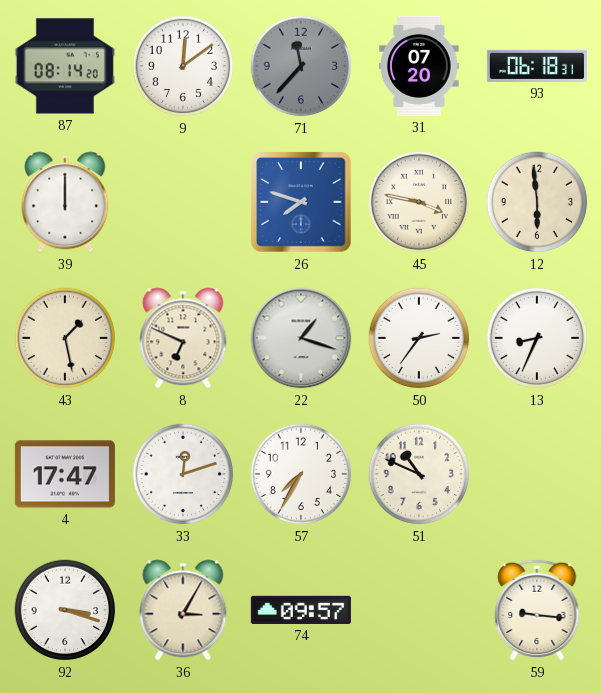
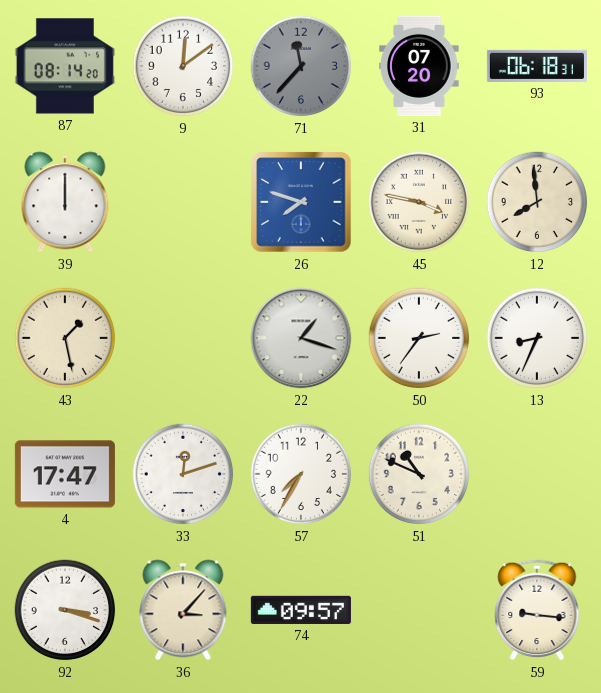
12: 5:59 -> 7:59
8: 6:49 -> none
36: 3:05 -> 3:07
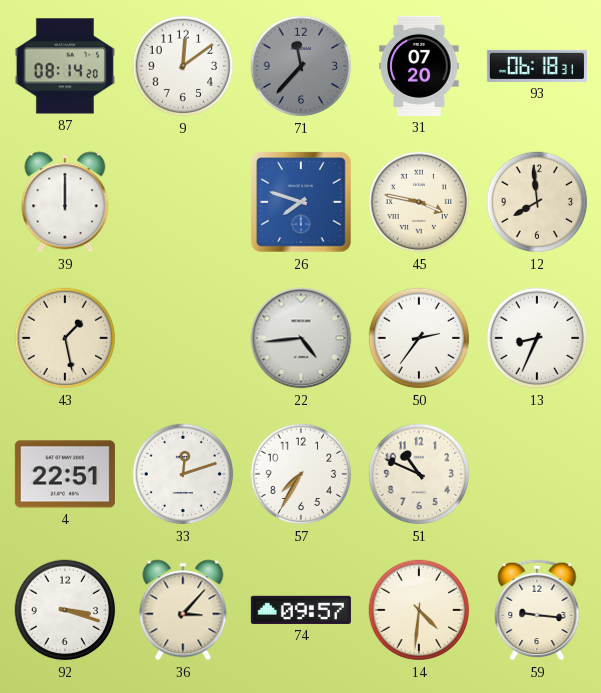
22: 1:18 -> 4:44
4: 17:47 -> 22:51
14: none -> 4:31
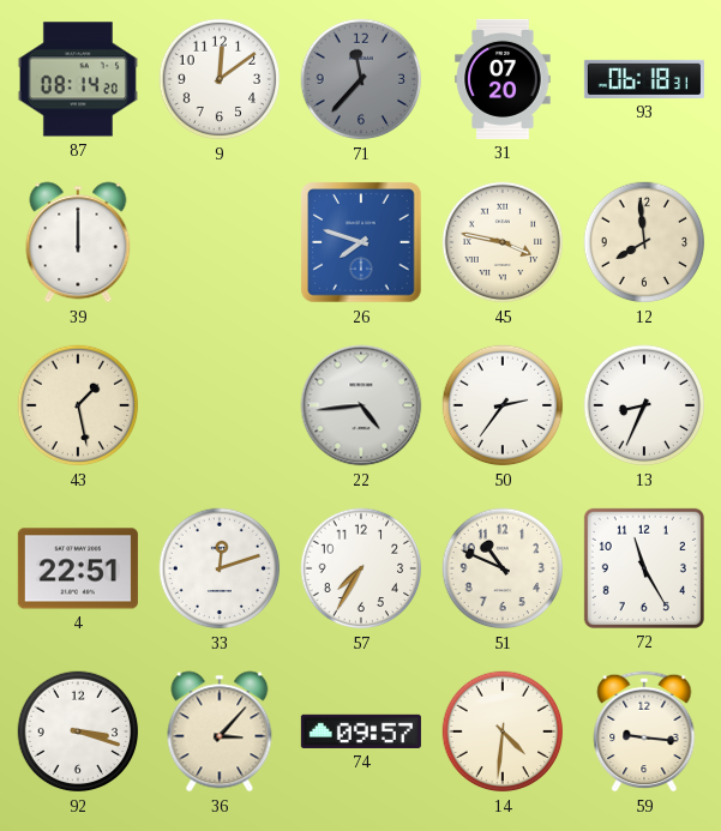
72: none -> 11:25
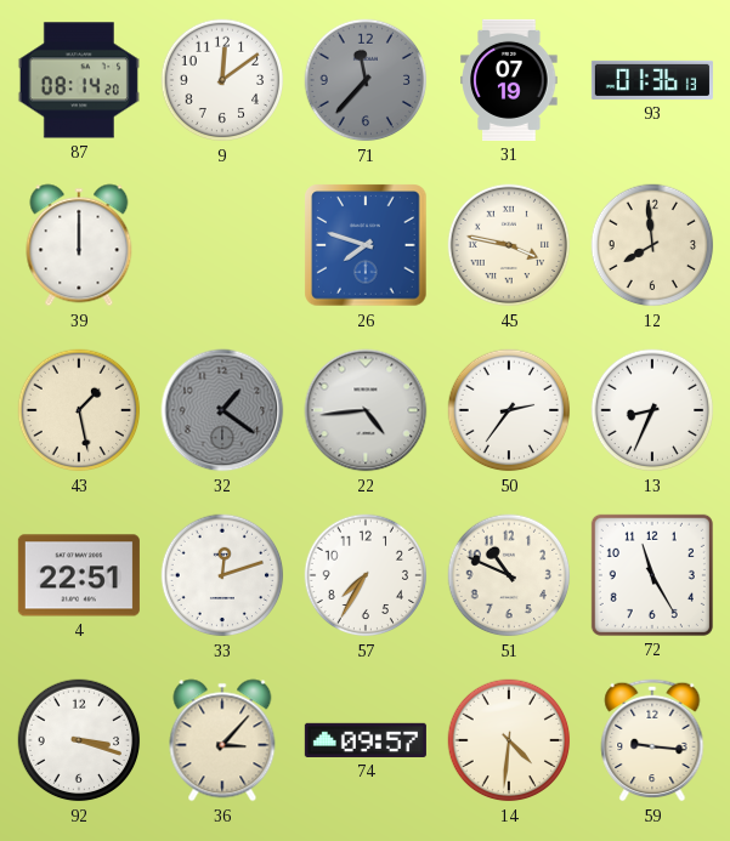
31: 07:20 -> 07:19
93: 06:18 -> 01:36
32: none -> 1:21
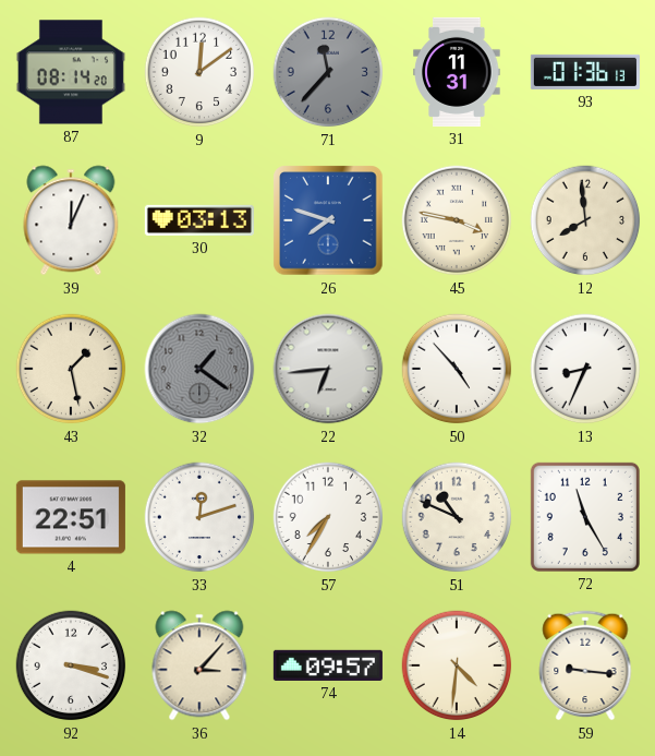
31: 07:19 -> 11:31
39: 12:00 -> 12:04
30: none -> 03:13
22: 4:44 -> 6:44
50: 2:36 -> 4:53
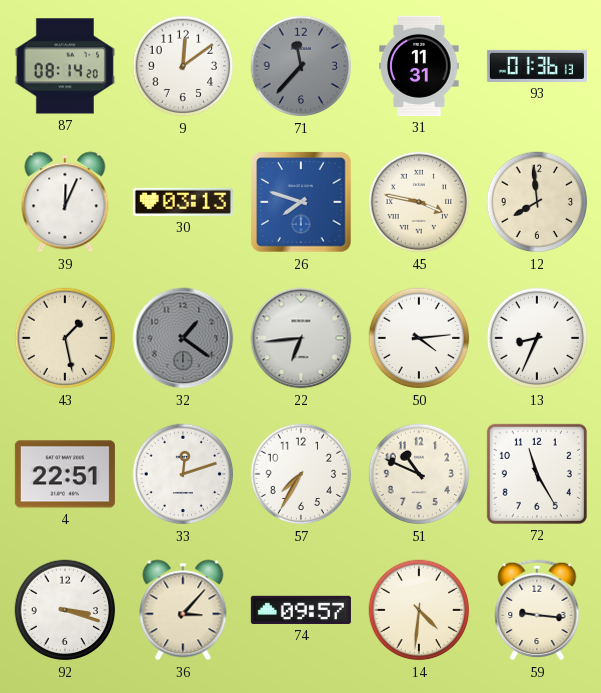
50: 4:53 -> 4:14
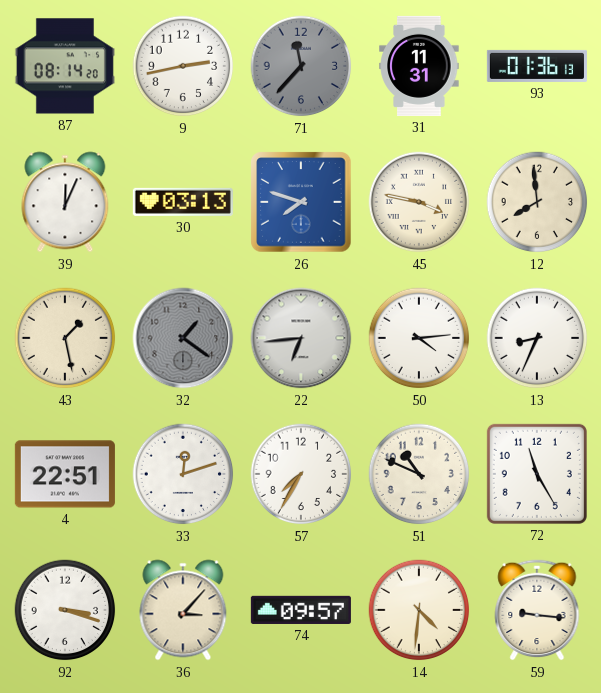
9: 12:09 -> 2:43
